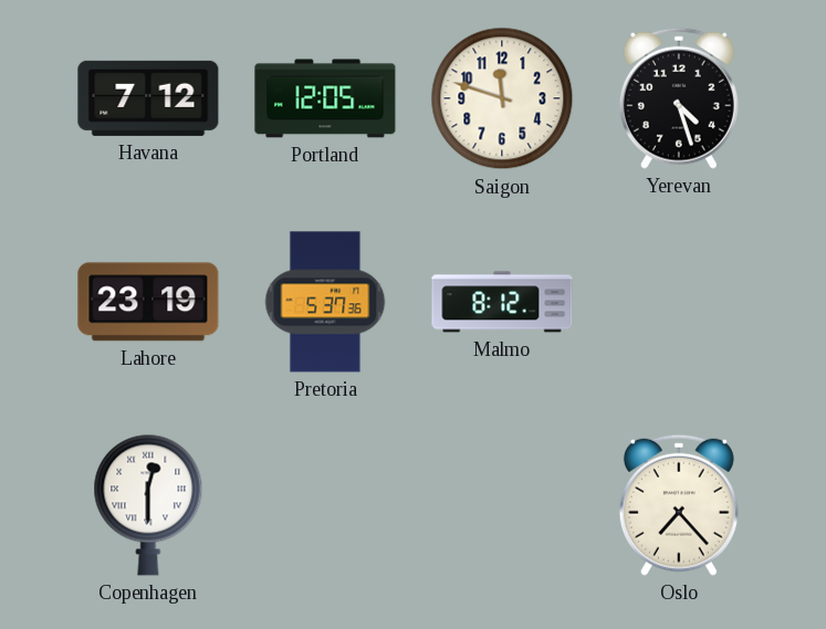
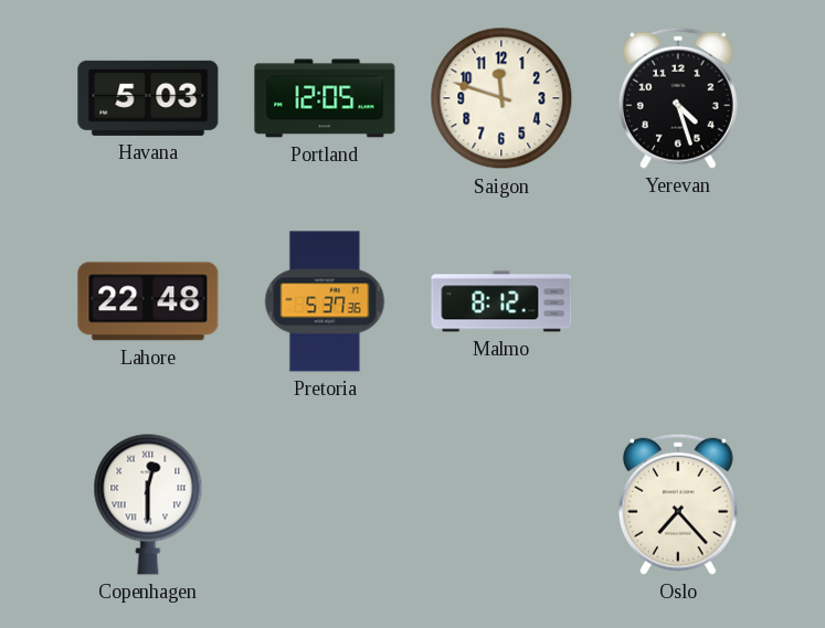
Havana: 7:12 -> 5:03
Lahore: 23:19 -> 22:48
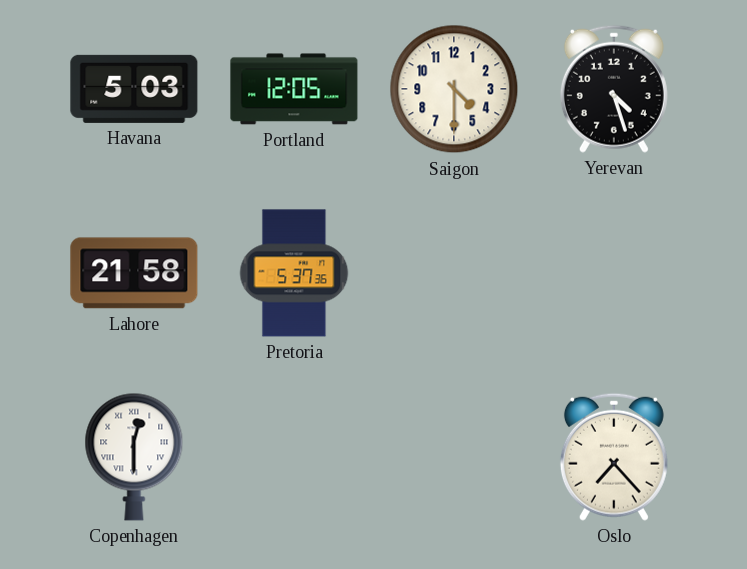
Saigon: 11:48 -> 4:30
Lahore: 22:48 -> 21:58
Malmo: 8:12 -> none
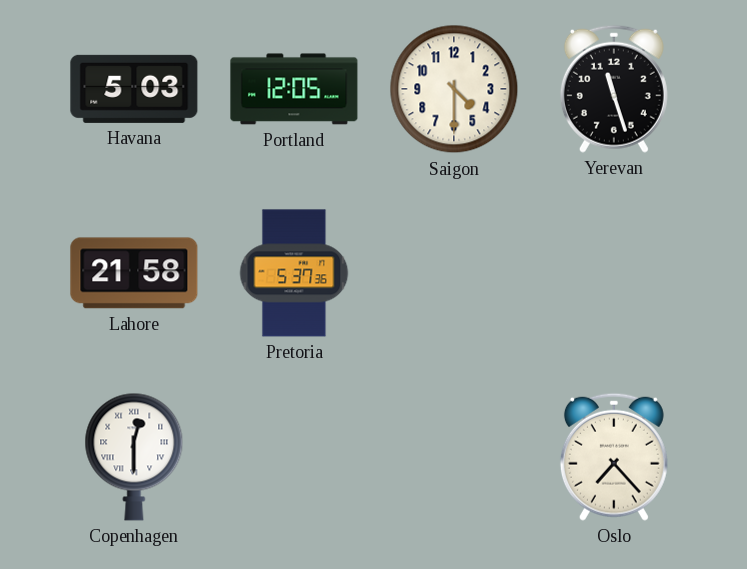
Yerevan: 4:27 -> 11:27
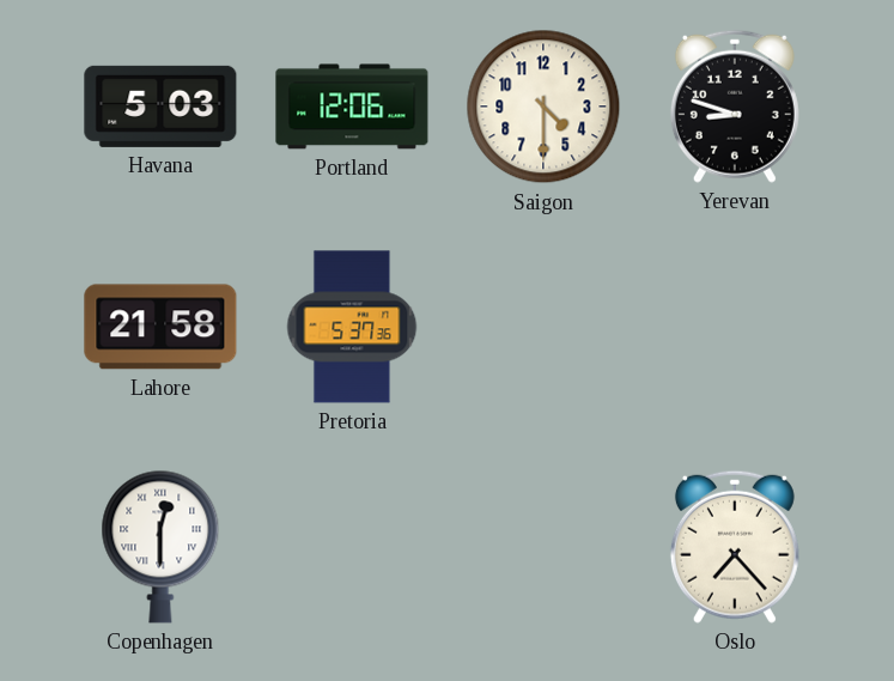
Portland: 12:05 -> 12:06
Yerevan: 11:27 -> 8:48
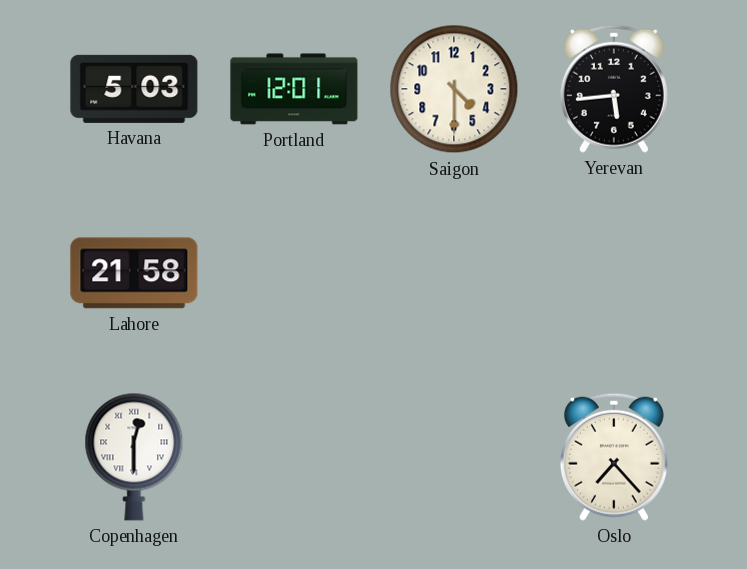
Portland: 12:06 -> 12:01
Yerevan: 8:48 -> 5:44
Pretoria: 5:37 -> none
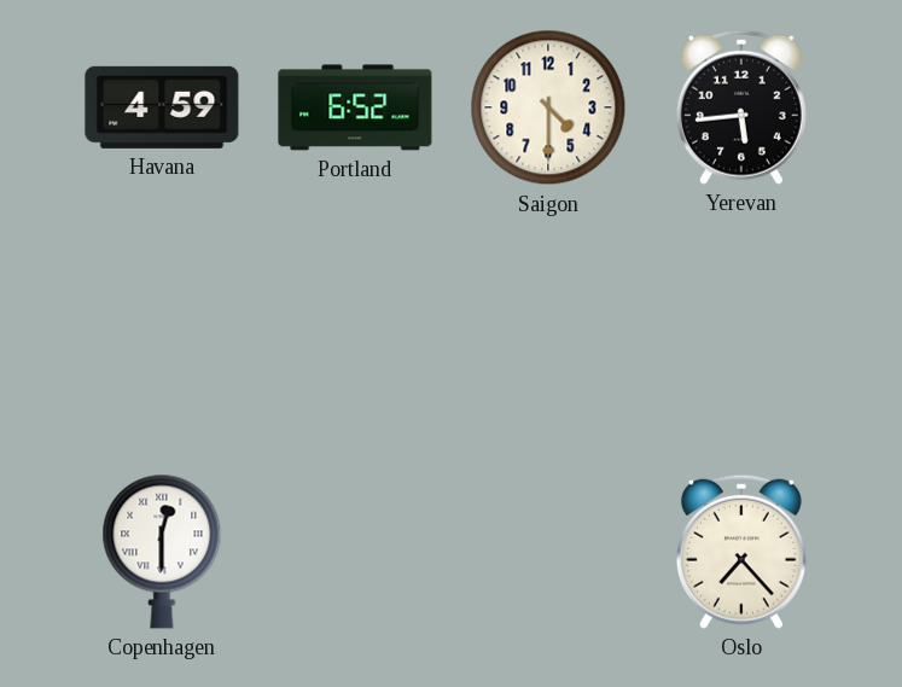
Havana: 5:03 -> 4:59
Portland: 12:01 -> 6:52
Lahore: 21:58 -> none
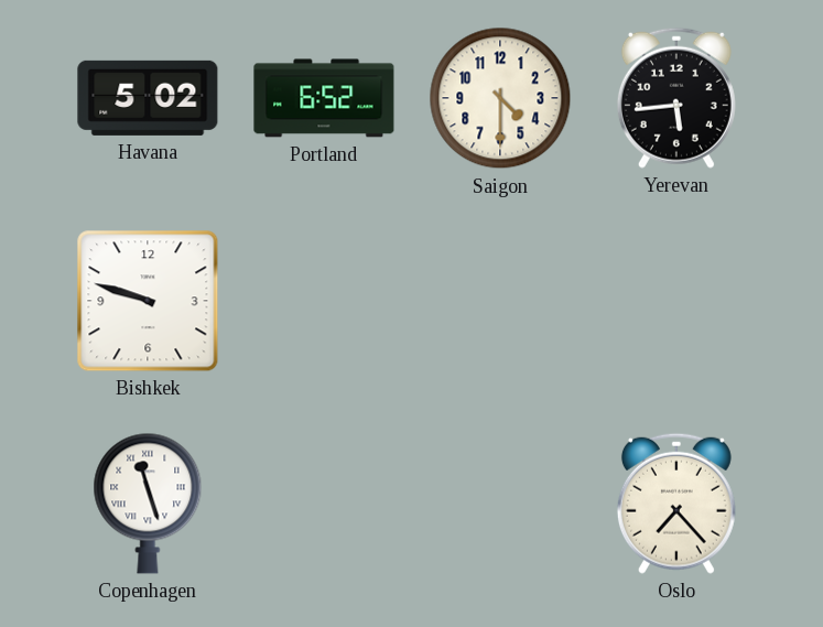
Havana: 4:59 -> 5:02
Bishkek: none -> 9:48
Copenhagen: 12:30 -> 11:27
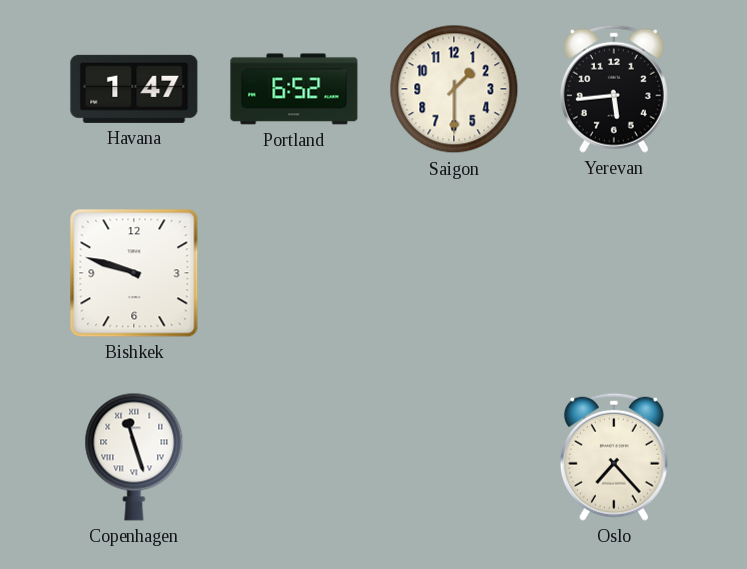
Havana: 5:02 -> 1:47
Saigon: 4:30 -> 1:30
